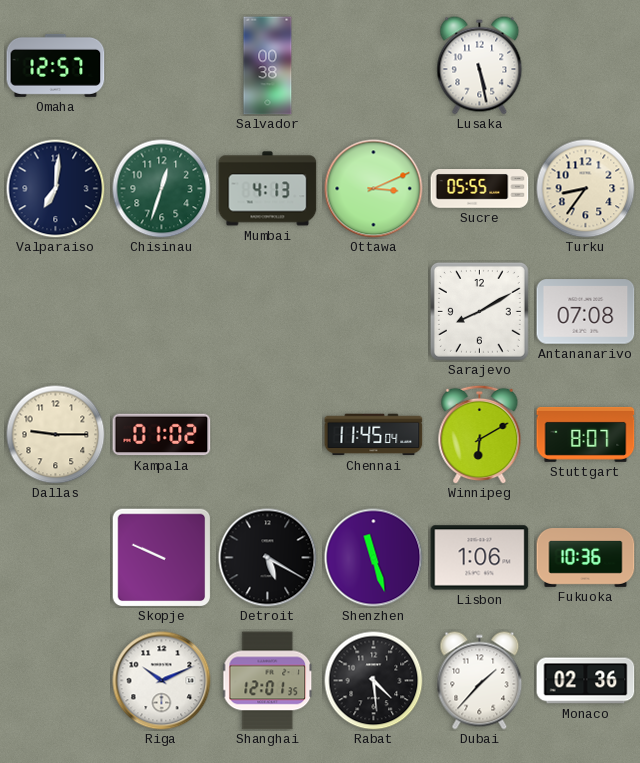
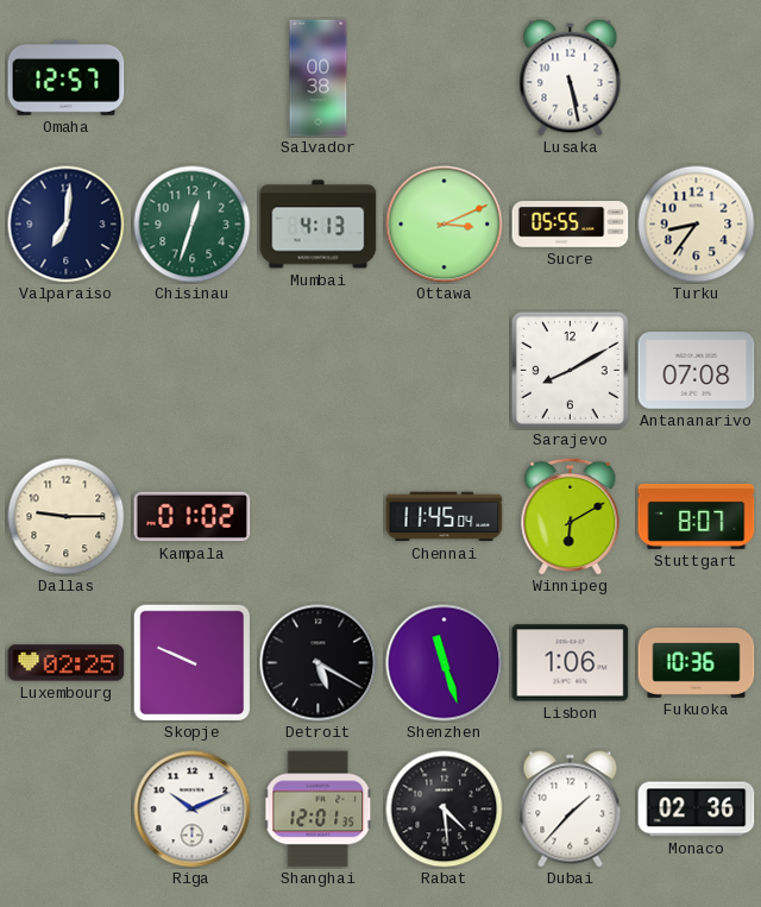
Luxembourg: none -> 02:25
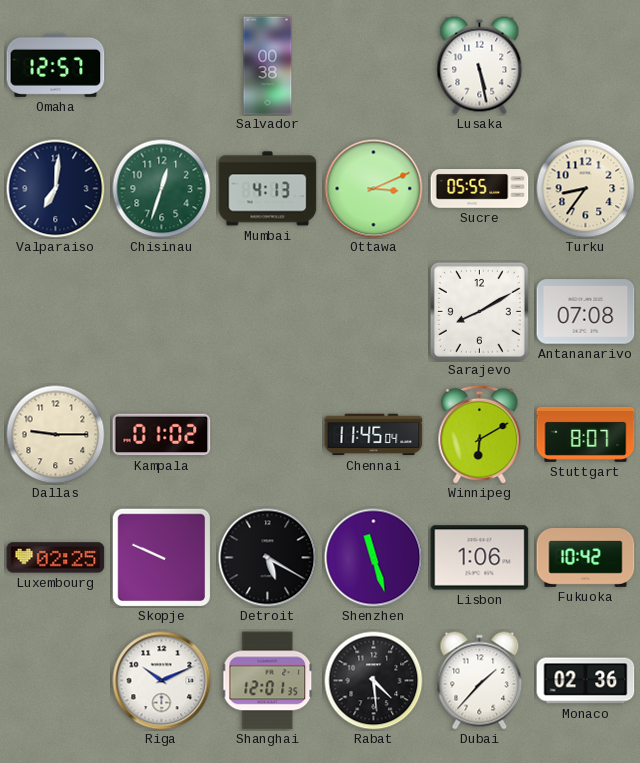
Fukuoka: 10:36 -> 10:42
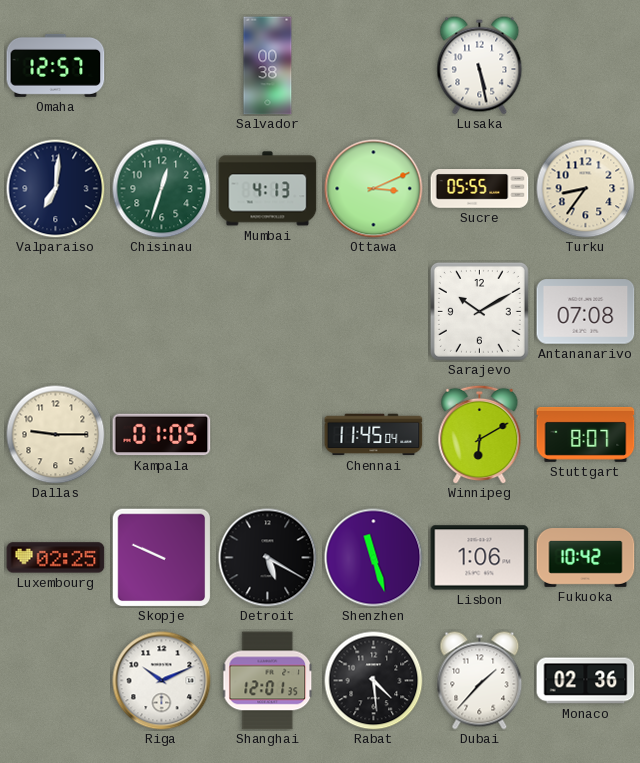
Sarajevo: 8:10 -> 10:10
Kampala: 01:02 -> 01:05
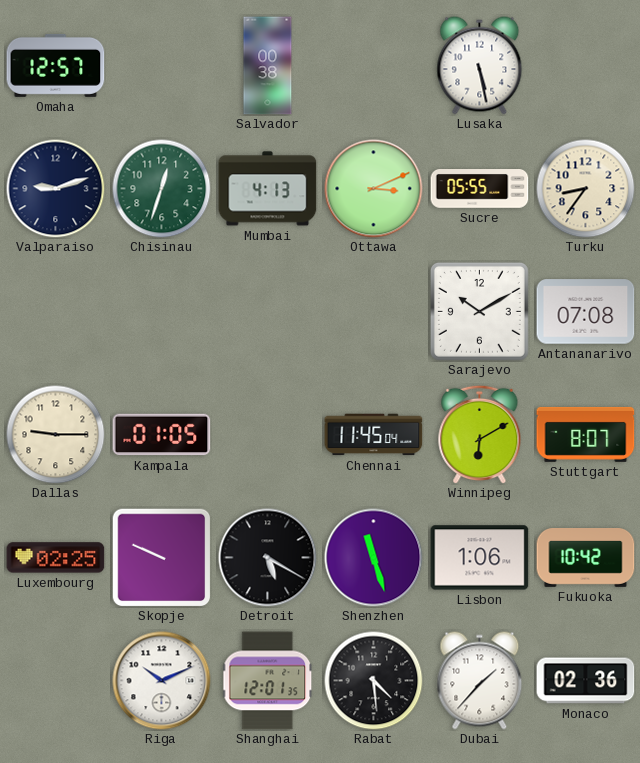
Valparaiso: 7:01 -> 9:12
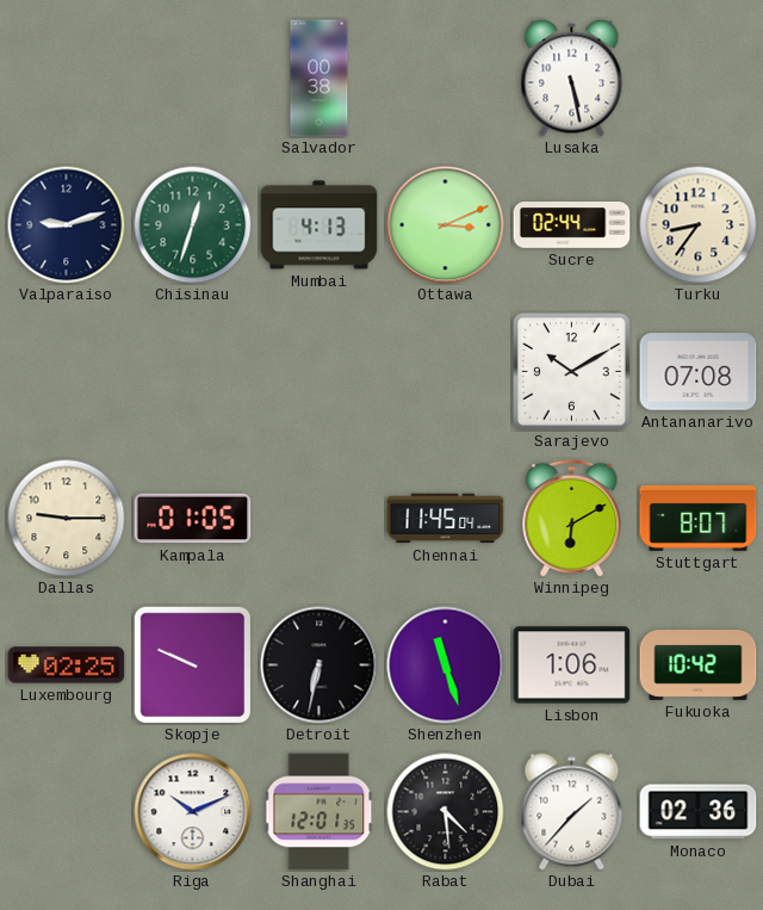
Omaha: 12:57 -> none
Sucre: 05:55 -> 02:44
Detroit: 5:20 -> 6:32
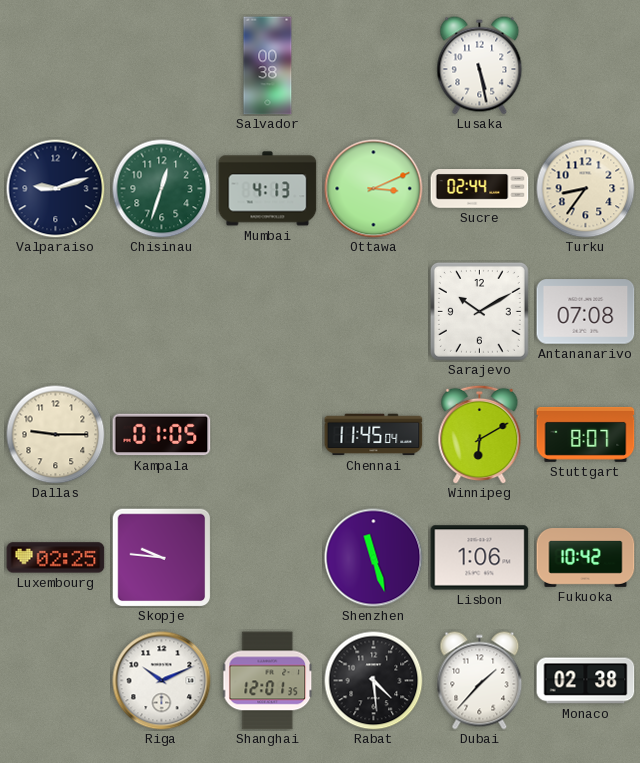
Skopje: 9:49 -> 9:46
Detroit: 6:32 -> none
Monaco: 02:36 -> 02:38
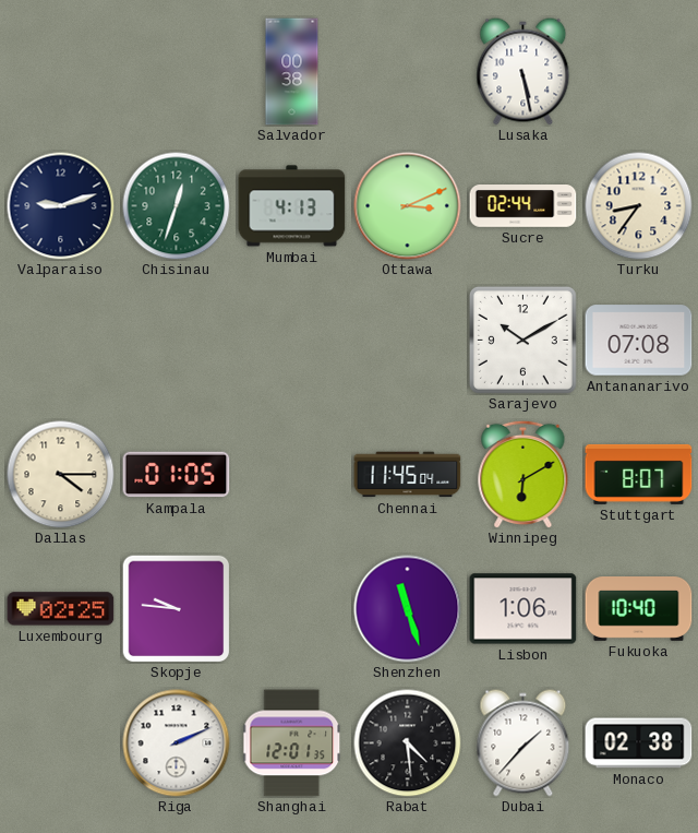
Dallas: 9:15 -> 4:15
Fukuoka: 10:42 -> 10:40
Riga: 10:11 -> 2:11
